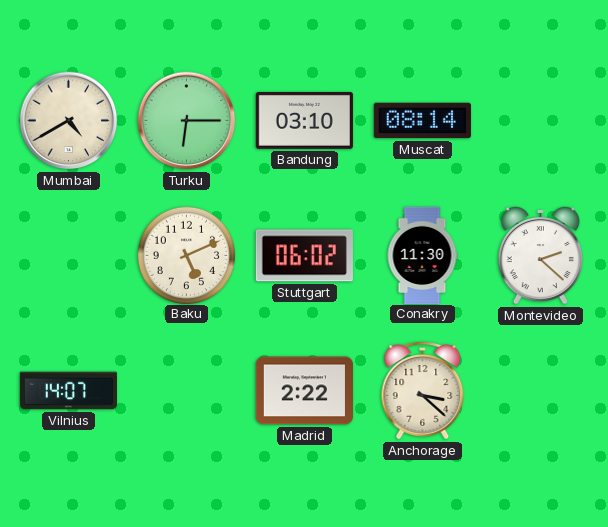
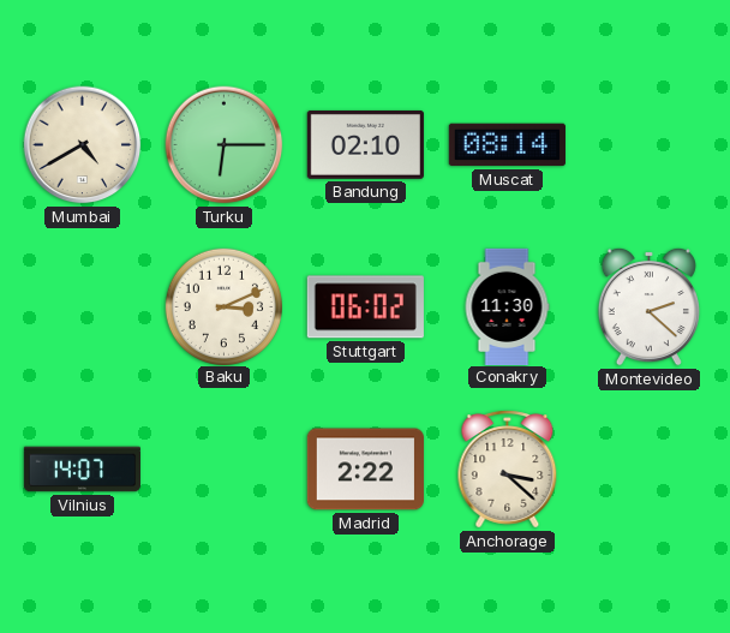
Bandung: 03:10 -> 02:10
Baku: 5:11 -> 3:11
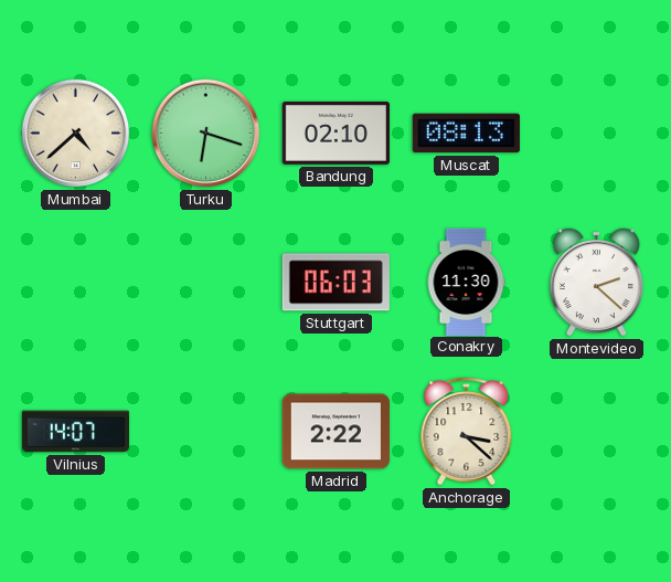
Mumbai: 4:40 -> 4:38
Turku: 6:15 -> 6:18
Muscat: 08:14 -> 08:13
Baku: 3:11 -> none
Stuttgart: 06:02 -> 06:03
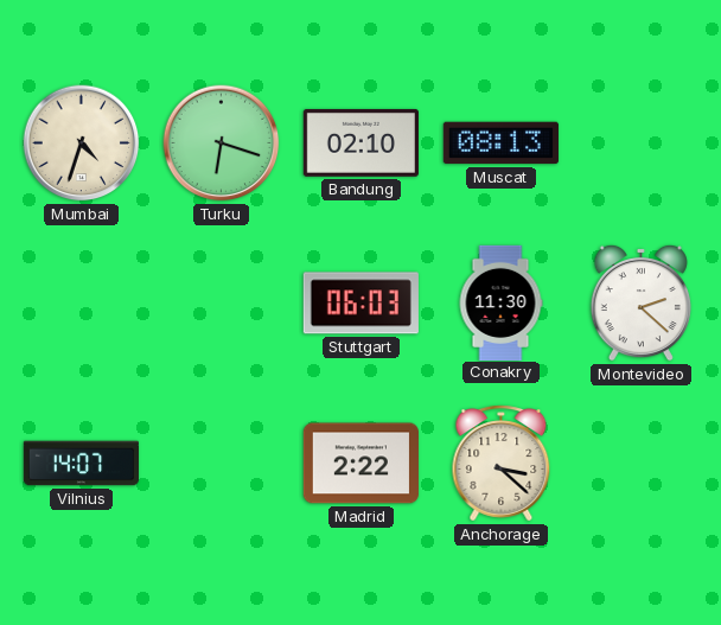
Mumbai: 4:38 -> 4:33
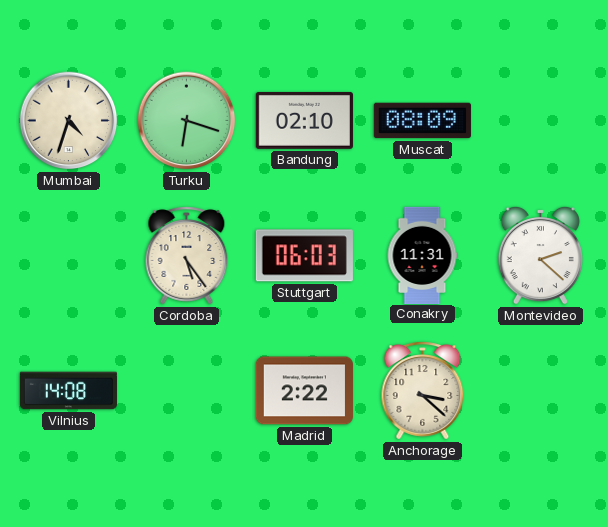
Muscat: 08:13 -> 08:09
Cordoba: none -> 5:24
Conakry: 11:30 -> 11:31
Vilnius: 14:07 -> 14:08
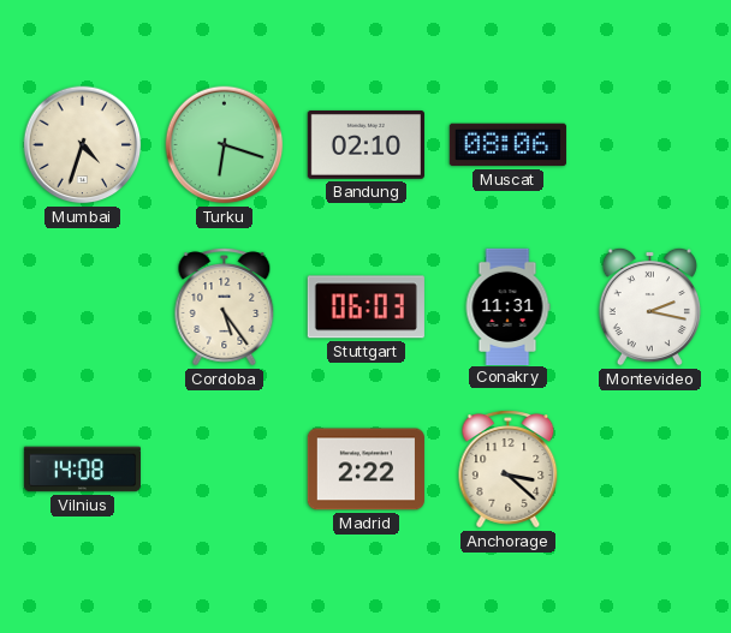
Muscat: 08:09 -> 08:06
Montevideo: 2:22 -> 2:17
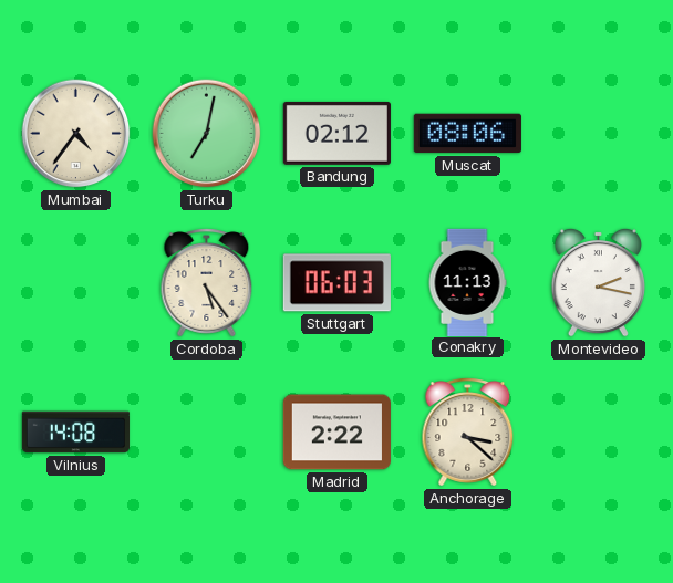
Mumbai: 4:33 -> 4:36
Turku: 6:18 -> 7:02
Bandung: 02:10 -> 02:12
Conakry: 11:31 -> 11:13
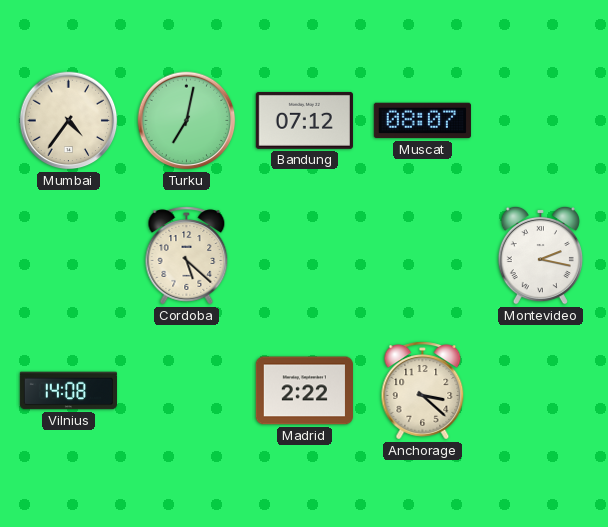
Bandung: 02:12 -> 07:12
Muscat: 08:06 -> 08:07
Cordoba: 5:24 -> 5:22
Stuttgart: 06:03 -> none
Conakry: 11:13 -> none
